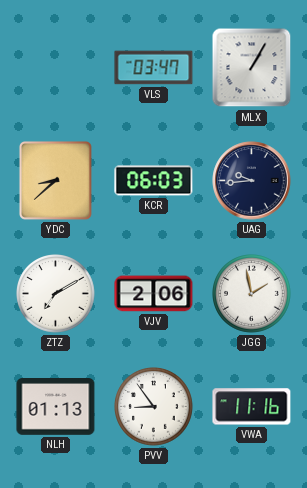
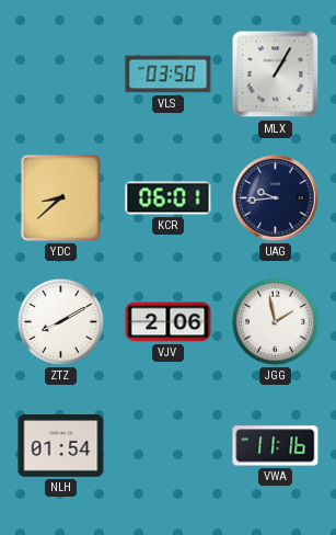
VLS: 03:47 -> 03:50
KCR: 06:03 -> 06:01
ZTZ: 7:10 -> 8:10
NLH: 01:13 -> 01:54
PVV: 8:54 -> none
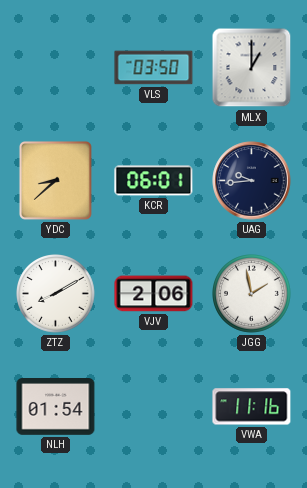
MLX: 1:05 -> 1:00
